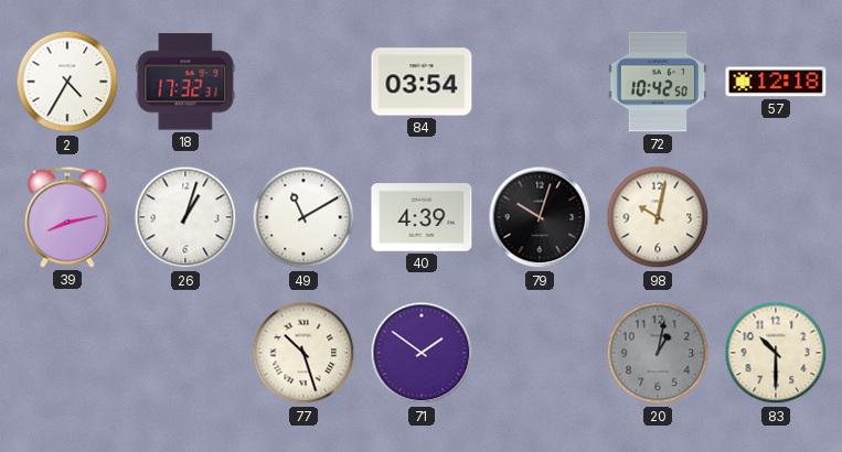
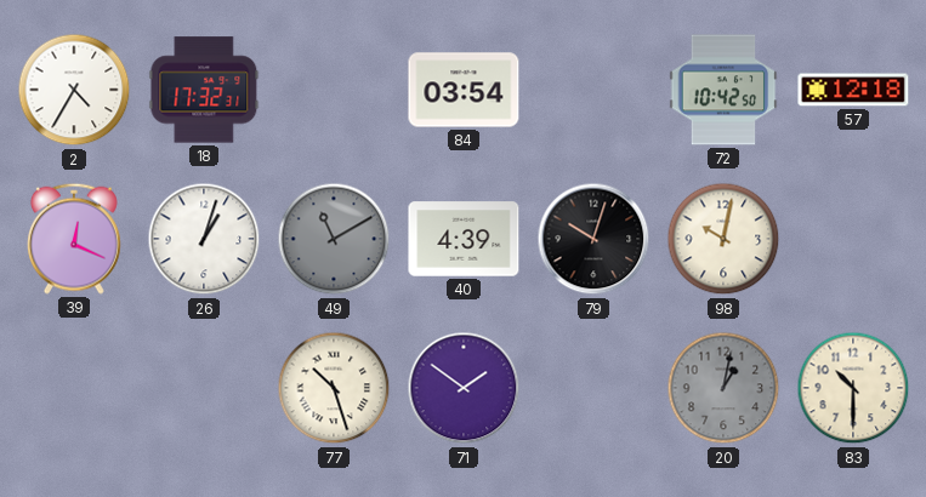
39: 8:13 -> 12:19
49 dial: white -> grey
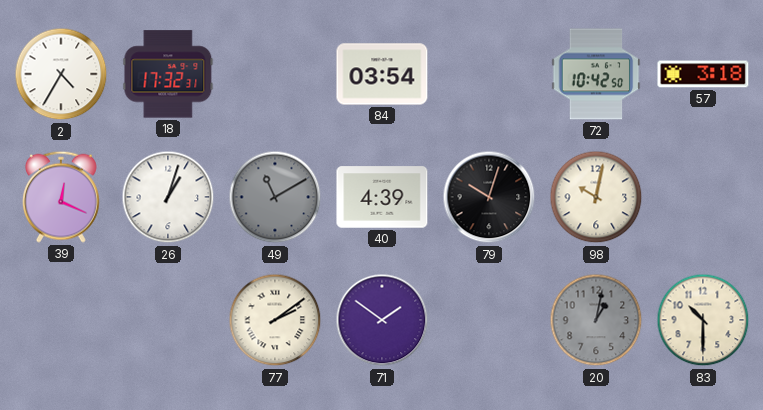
57: 12:18 -> 3:18
77: 10:27 -> 2:09
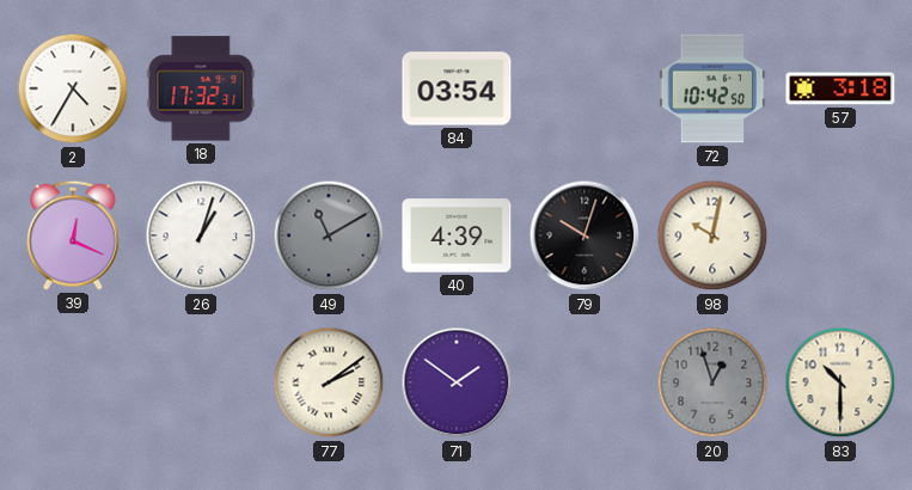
20: 1:02 -> 12:57
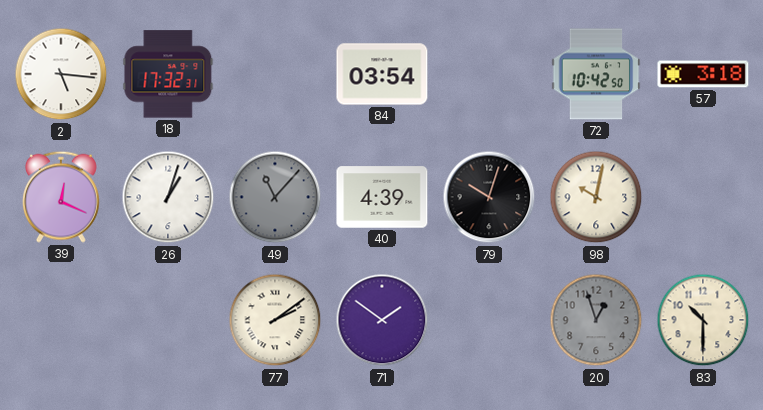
2: 4:35 -> 5:16
49: 11:10 -> 11:07
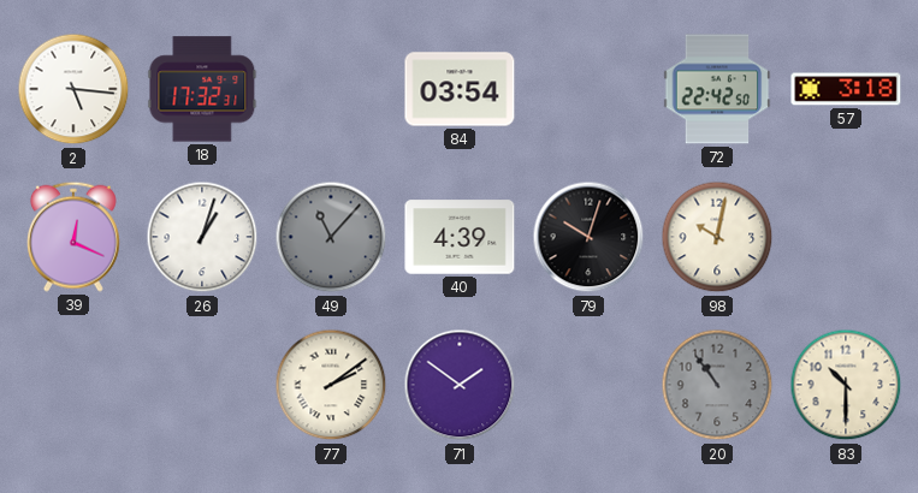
72: 10:42 -> 22:42
20: 12:57 -> 10:54
